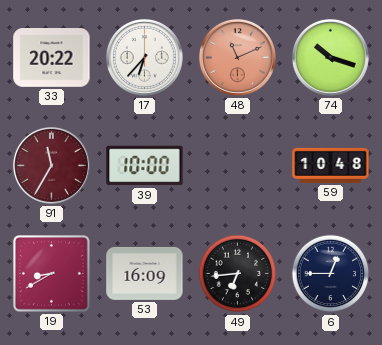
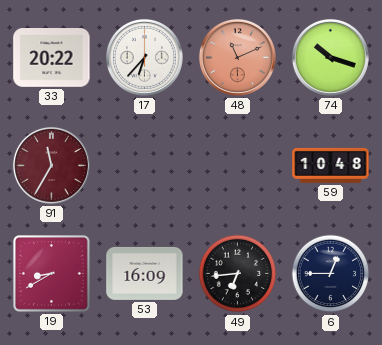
39: 10:00 -> none
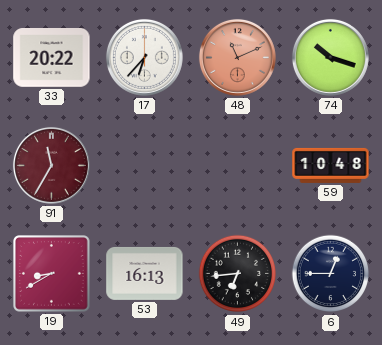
53: 16:09 -> 16:13
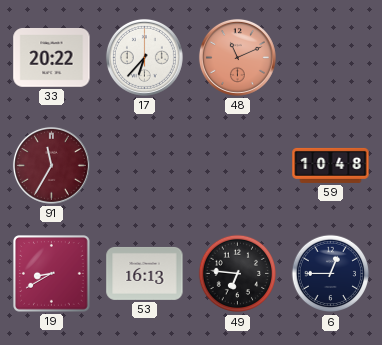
74: 10:18 -> none
49: 6:44 -> 6:46
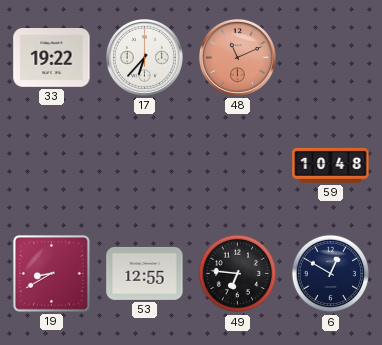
33: 20:22 -> 19:22
91: 11:35 -> none
53: 16:13 -> 12:55
6: 12:45 -> 12:50
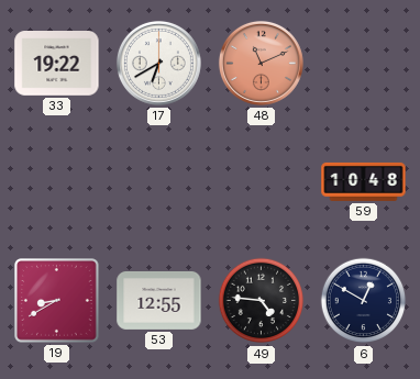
17: 6:37 -> 6:40
49: 6:46 -> 4:46
